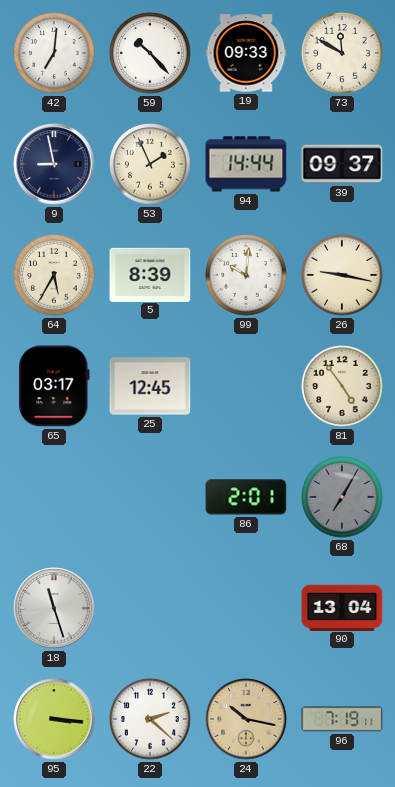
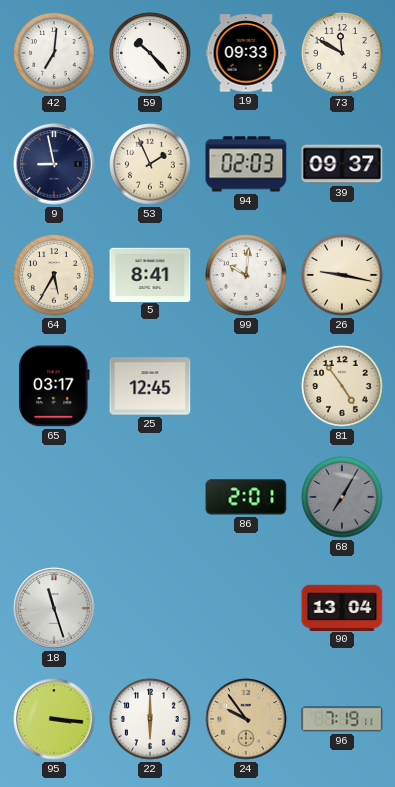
94: 14:44 -> 02:03
5: 8:39 -> 8:41
22: 2:22 -> 6:00
24: 10:17 -> 9:54
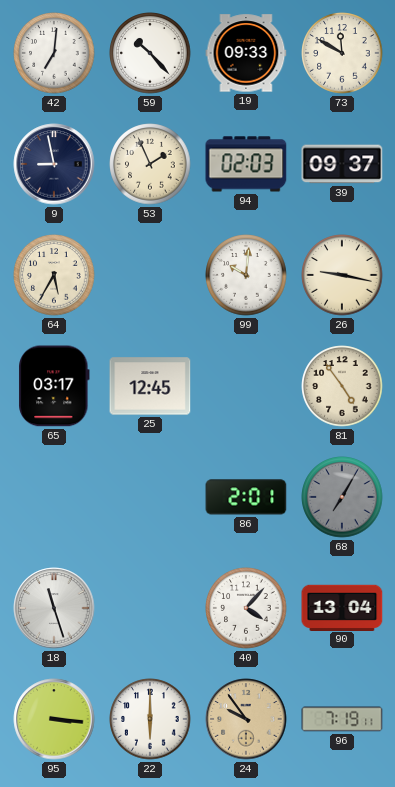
5: 8:41 -> none
40: none -> 4:07
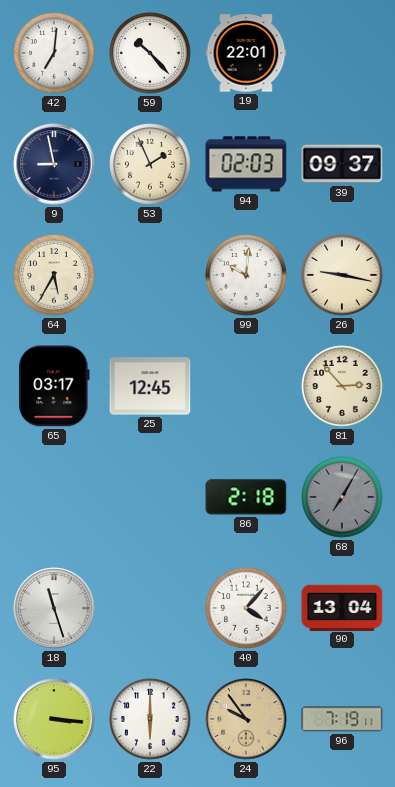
19: 09:33 -> 22:01
73: 11:50 -> none
81: 4:54 -> 2:53
86: 2:01 -> 2:18
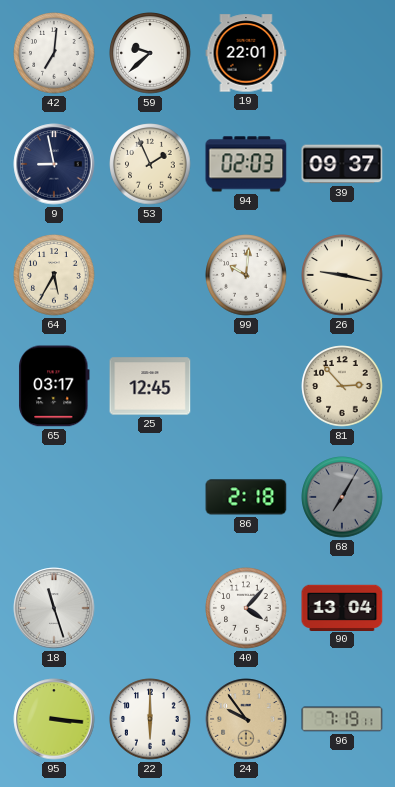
59: 10:23 -> 9:38
